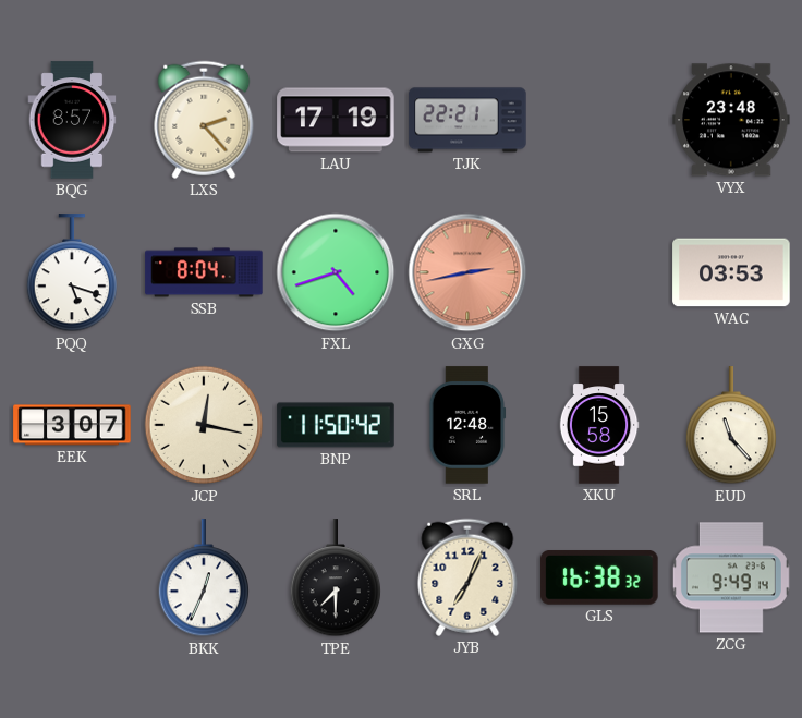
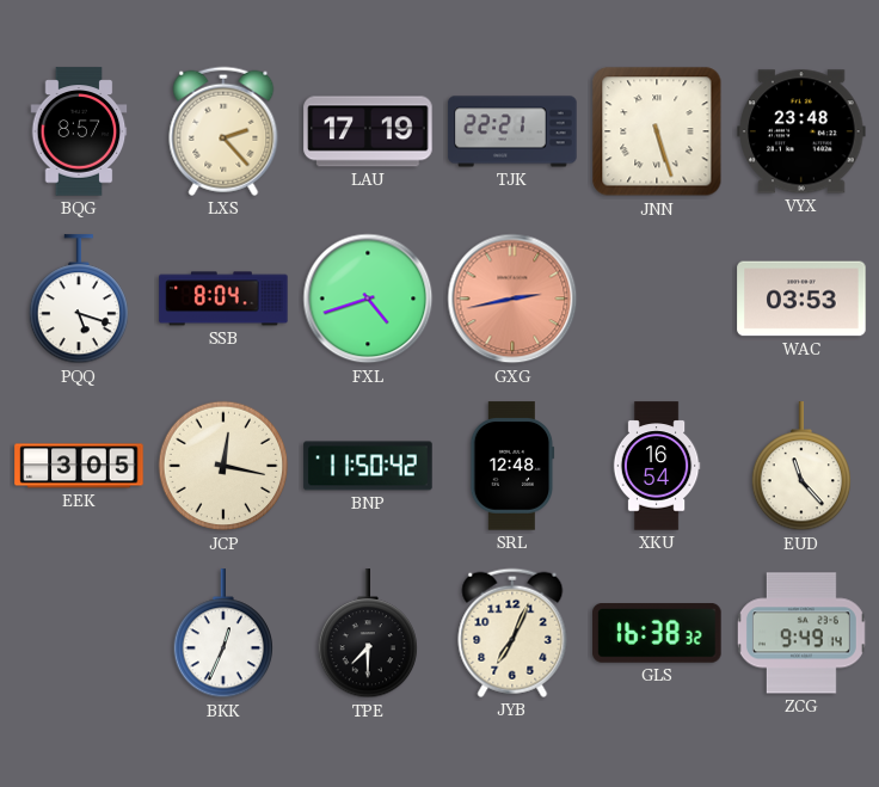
JNN: none -> 5:27
EEK: 3:07 -> 3:05
XKU: 15:58 -> 16:54
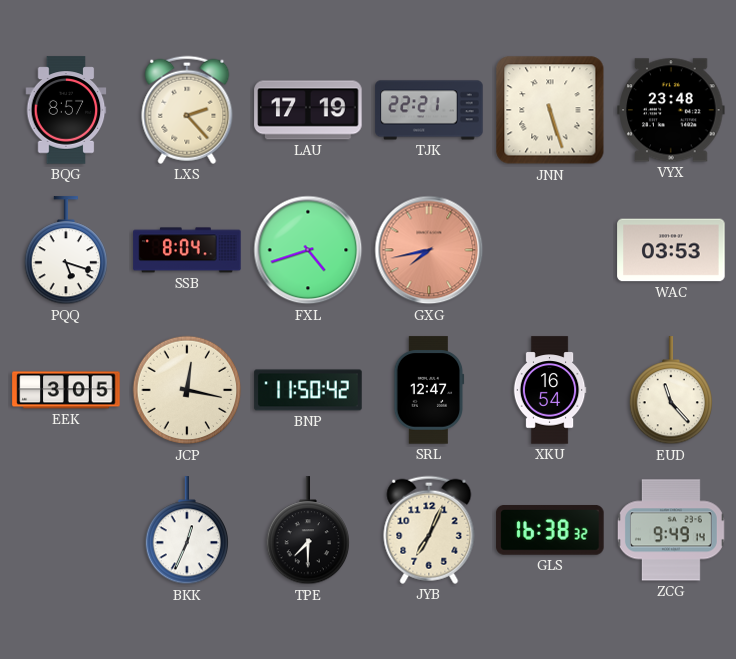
GXG: 2:43 -> 7:43
SRL: 12:48 -> 12:47
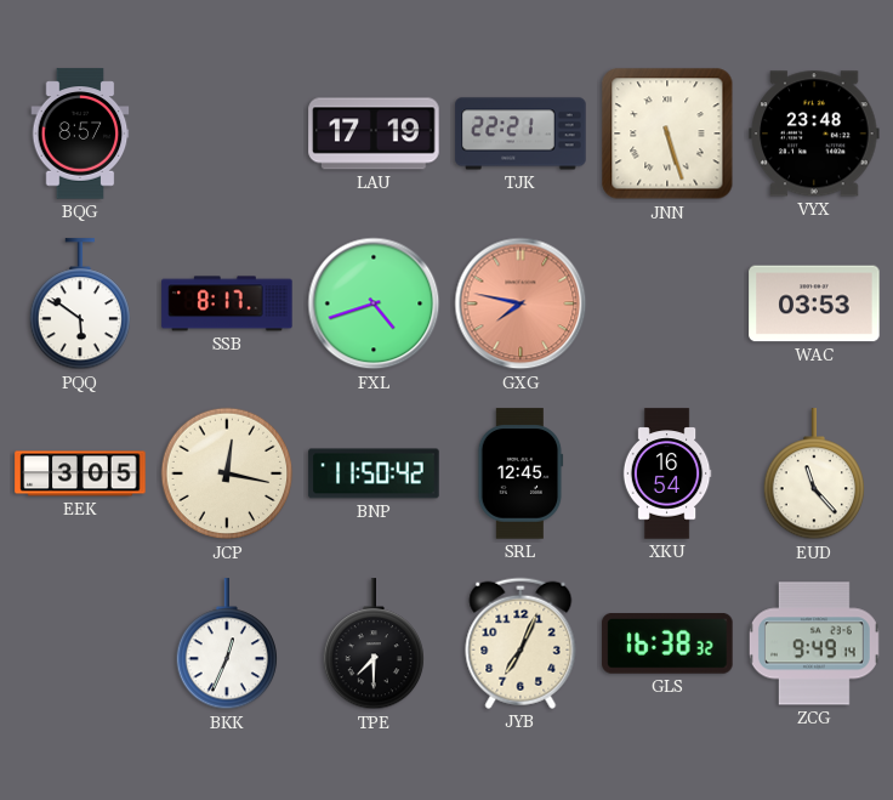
LXS: 2:23 -> none
PQQ: 5:18 -> 5:51
SSB: 8:04 -> 8:17
GXG: 7:43 -> 7:47
SRL: 12:47 -> 12:45
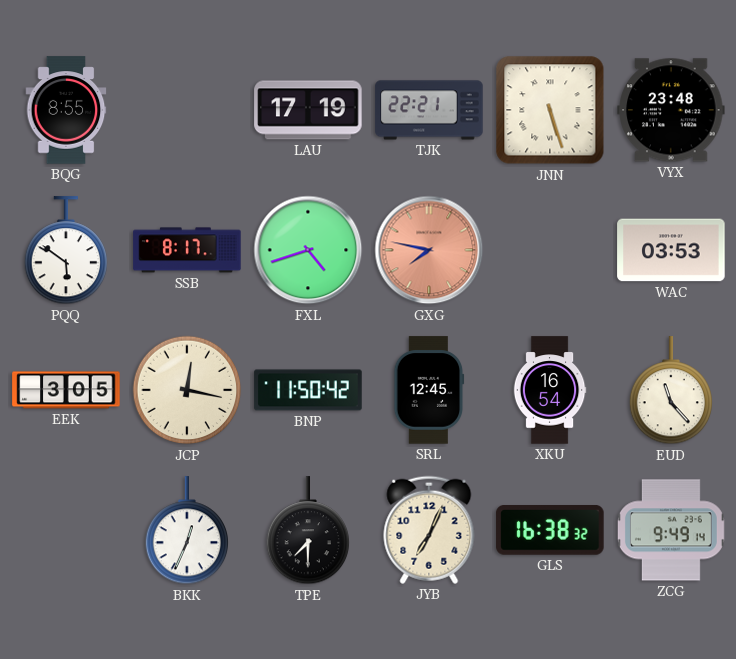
BQG: 8:57 -> 8:55
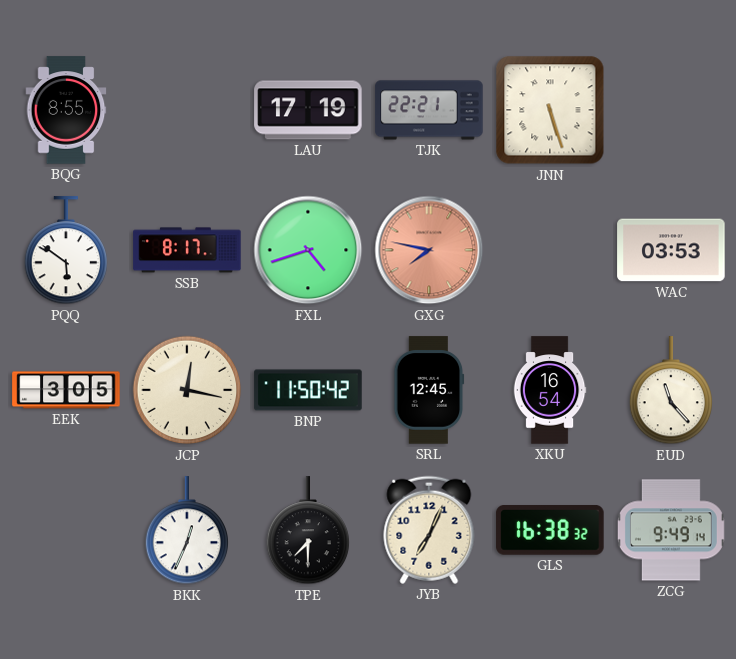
VYX: 23:48 -> none
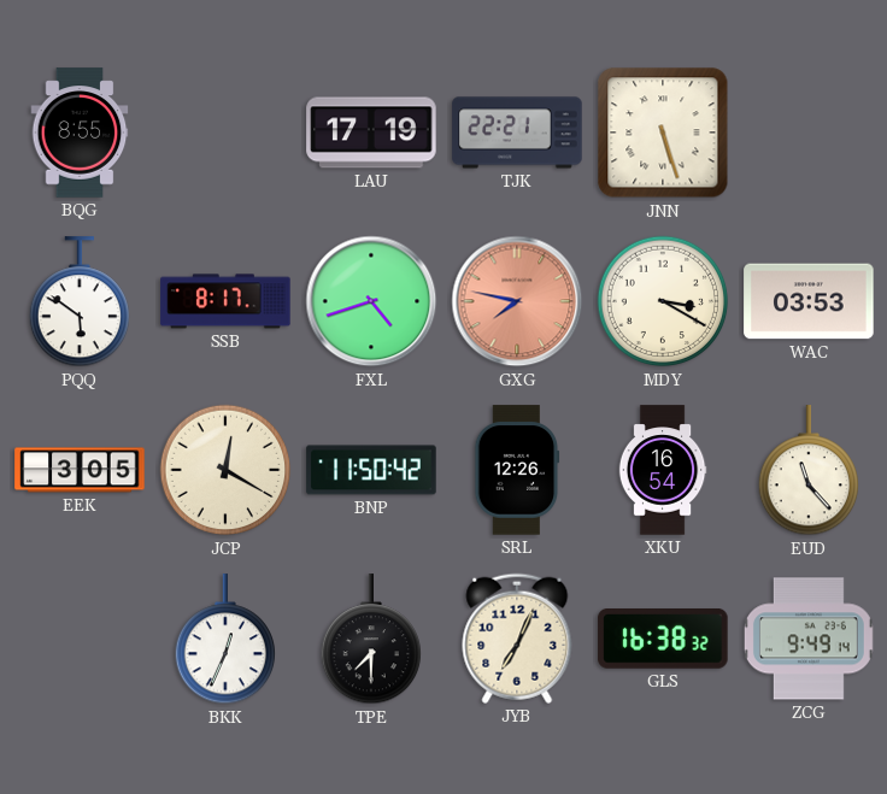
MDY: none -> 3:20
JCP: 12:17 -> 12:20
SRL: 12:45 -> 12:26
